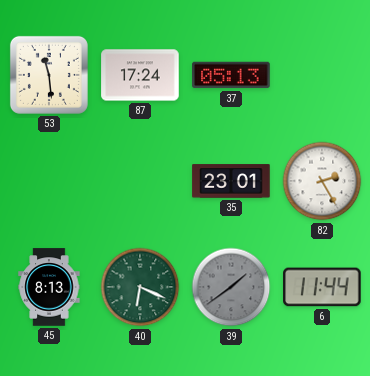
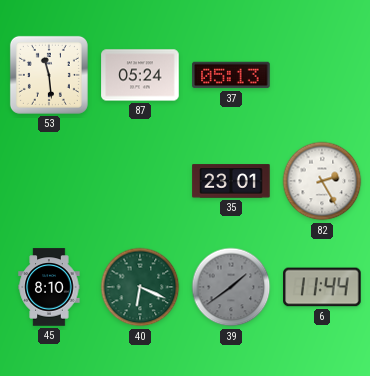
87: 17:24 -> 05:24
45: 8:13 -> 8:10
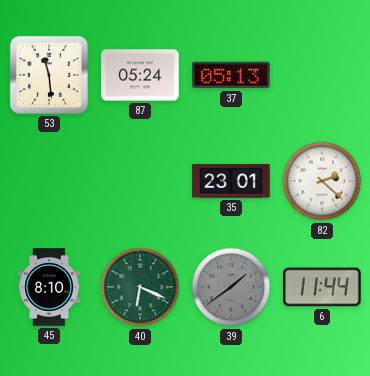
82: 2:25 -> 2:22
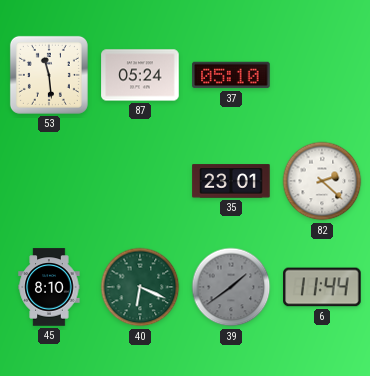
37: 05:13 -> 05:10
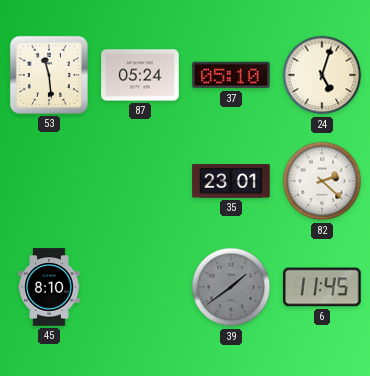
24: none -> 5:03
40: 6:19 -> none
6: 11:44 -> 11:45
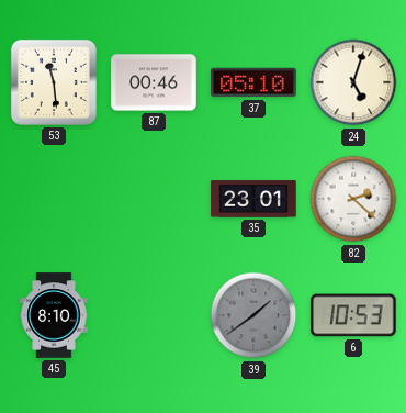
87: 05:24 -> 00:46
6: 11:45 -> 10:53
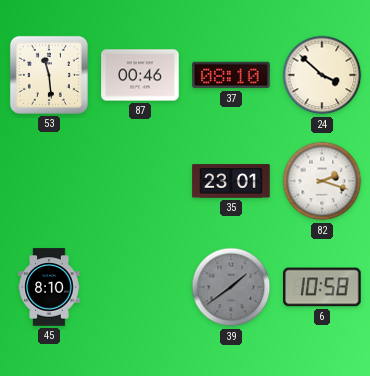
37: 05:10 -> 08:10
24: 5:03 -> 3:52
82: 2:22 -> 2:18
6: 10:53 -> 10:58
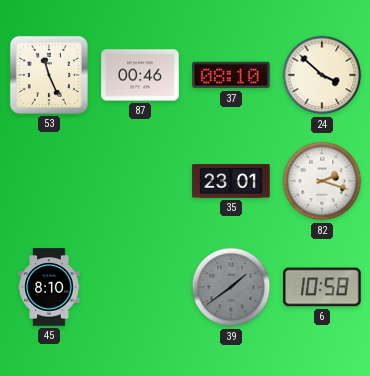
53: 11:29 -> 11:26
